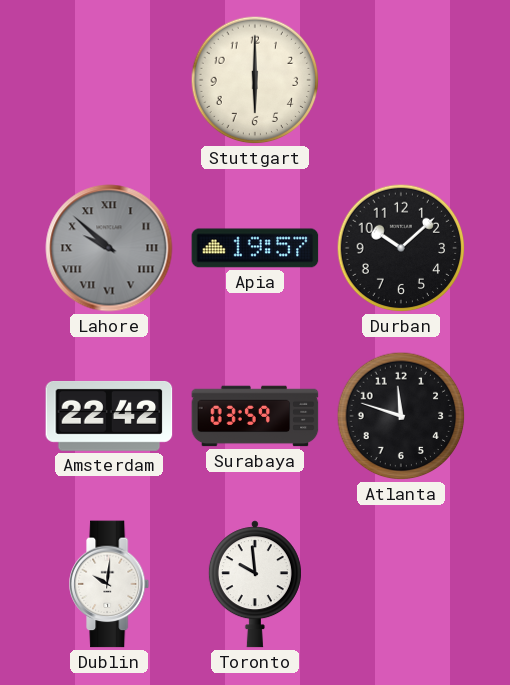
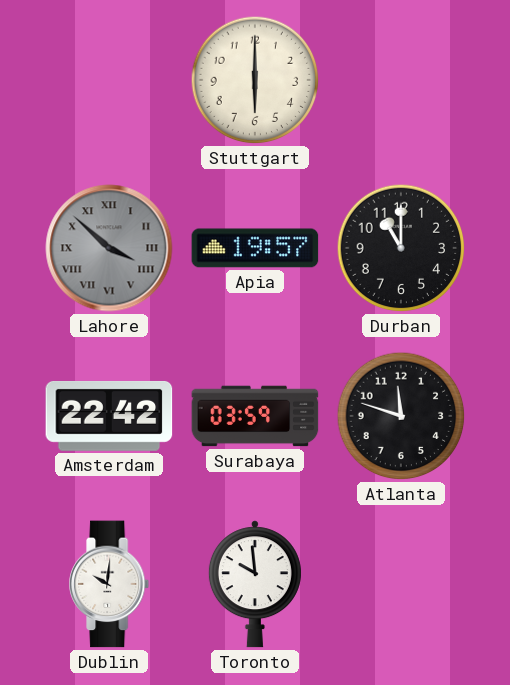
Lahore: 9:52 -> 3:52
Durban: 10:08 -> 11:00
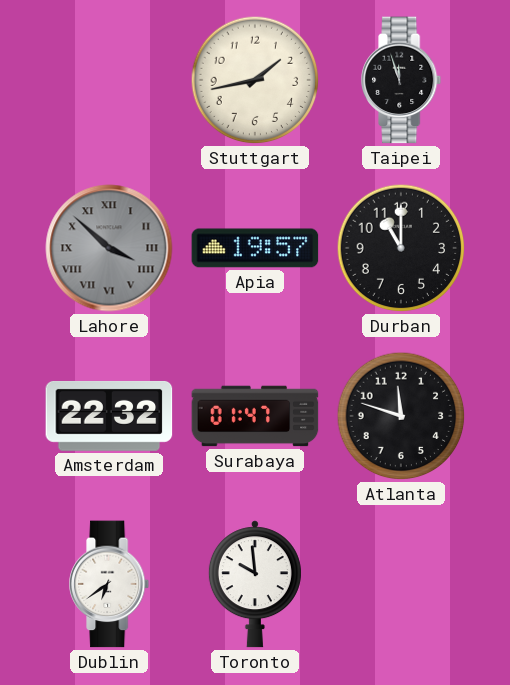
Stuttgart: 6:00 -> 1:43
Taipei: none -> 11:57
Amsterdam: 22:42 -> 22:32
Surabaya: 03:59 -> 01:47
Dublin: 10:01 -> 6:39
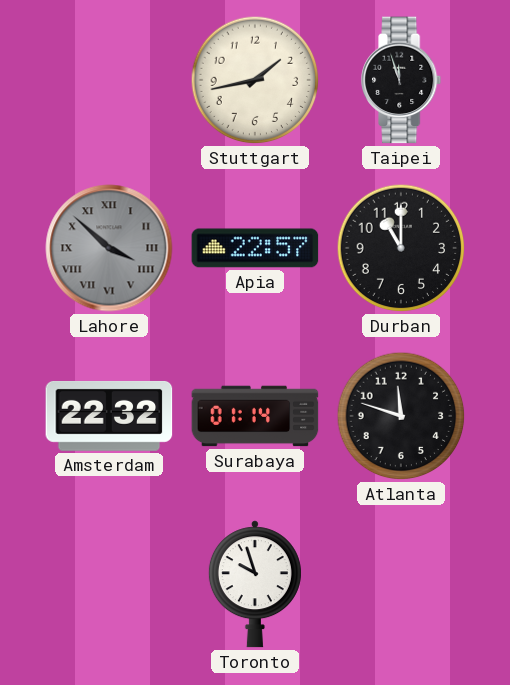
Apia: 19:57 -> 22:57
Surabaya: 01:47 -> 01:14
Dublin: 6:39 -> none
Toronto: 9:59 -> 9:57
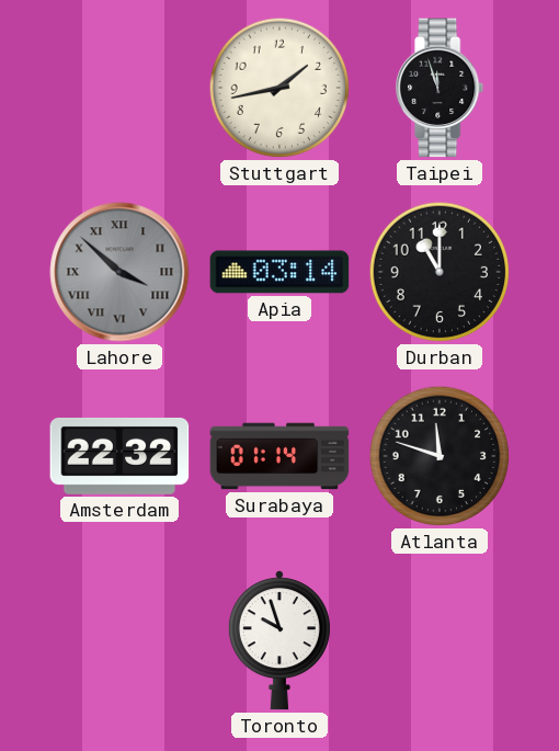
Apia: 22:57 -> 03:14
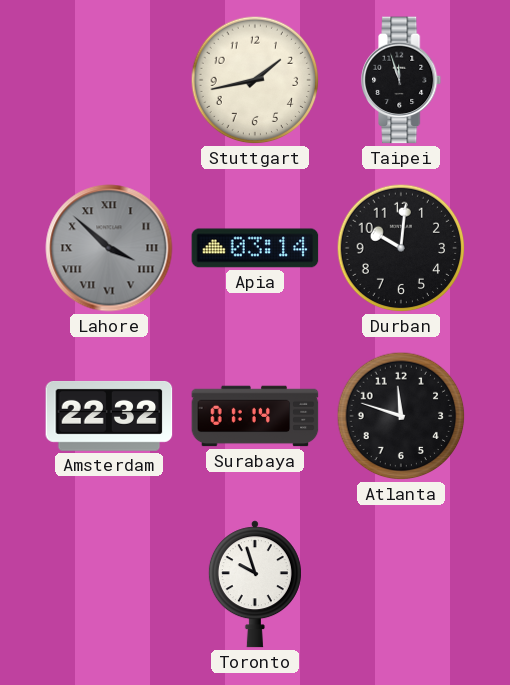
Durban: 11:00 -> 10:01
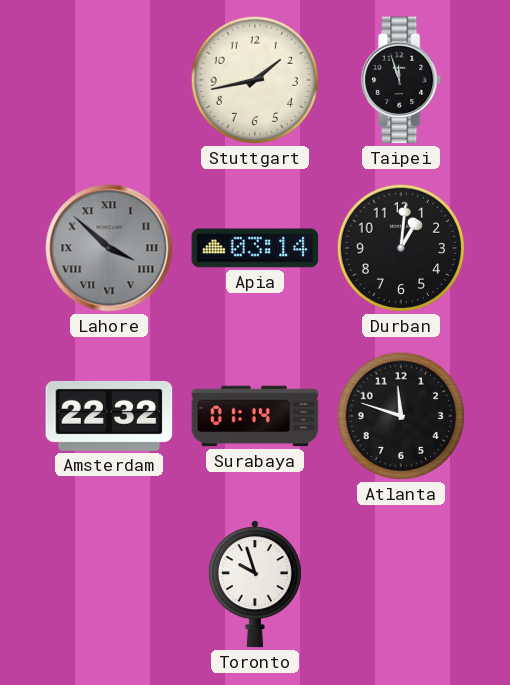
Durban: 10:01 -> 1:01
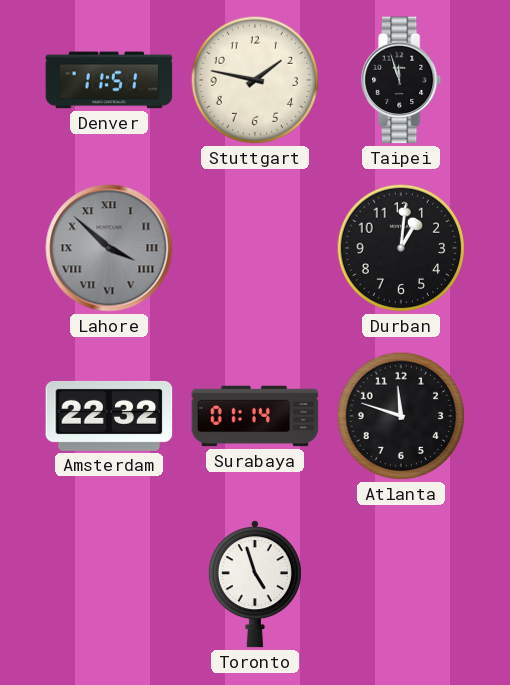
Denver: none -> 11:51
Stuttgart: 1:43 -> 1:47
Apia: 03:14 -> none
Toronto: 9:57 -> 4:57
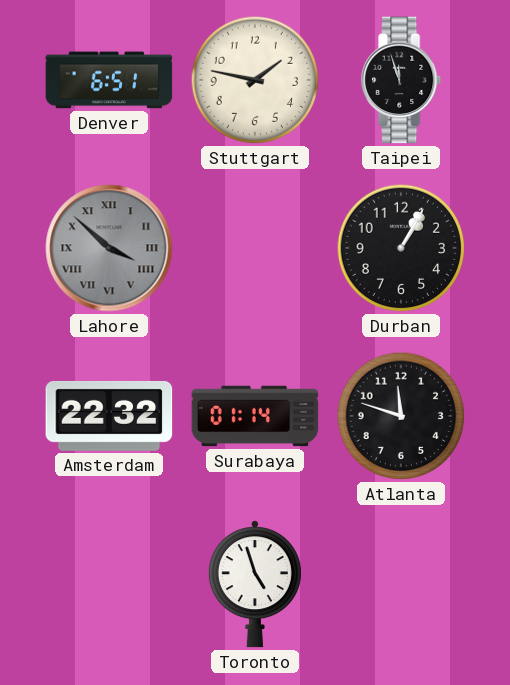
Denver: 11:51 -> 6:51
Durban: 1:01 -> 1:05
